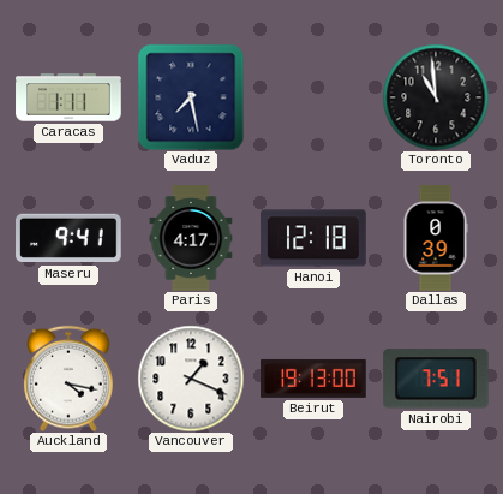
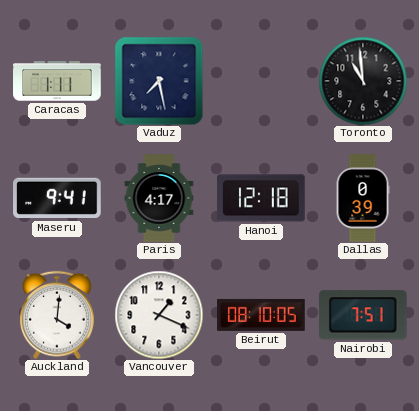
Auckland: 4:17 -> 4:01
Beirut: 19:13 -> 08:10
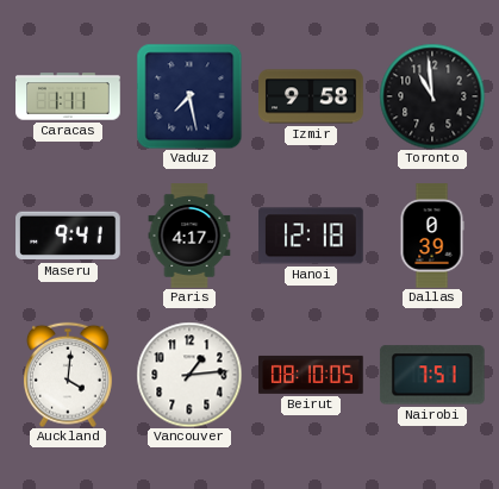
Izmir: none -> 9:58
Vancouver: 1:19 -> 1:14
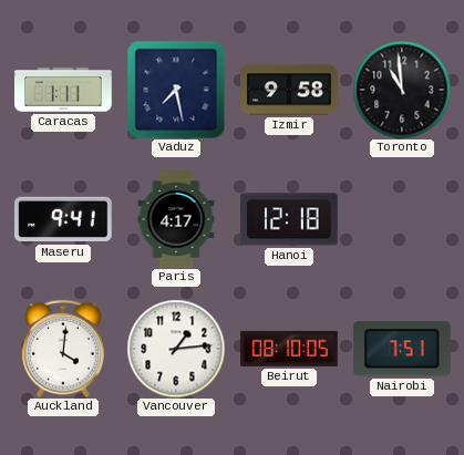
Dallas: 0:39 -> none
